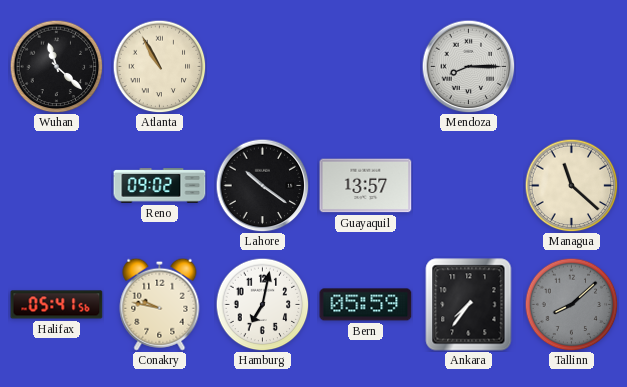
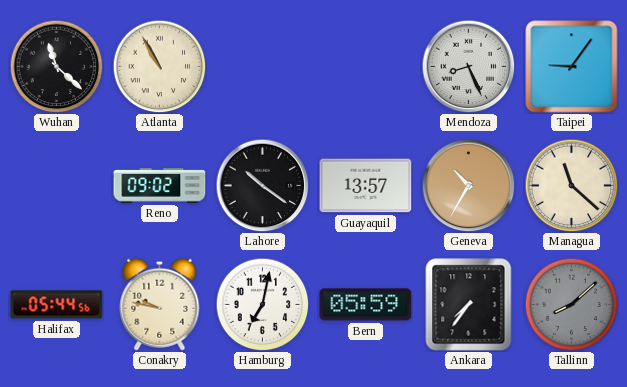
Mendoza: 8:15 -> 8:26
Taipei: none -> 9:06
Geneva: none -> 10:35
Halifax: 05:41 -> 05:44
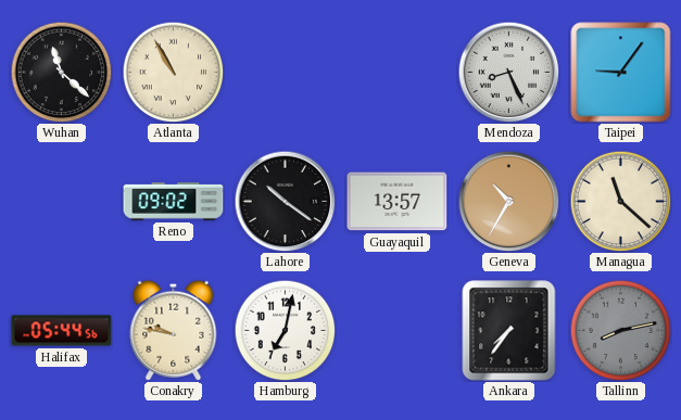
Bern: 05:59 -> none
Tallinn: 8:08 -> 8:13
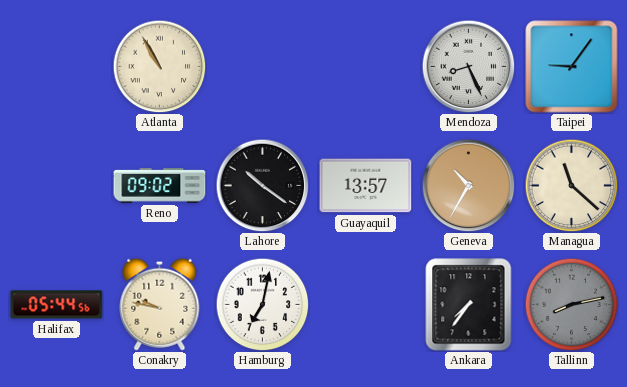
Wuhan: 11:22 -> none
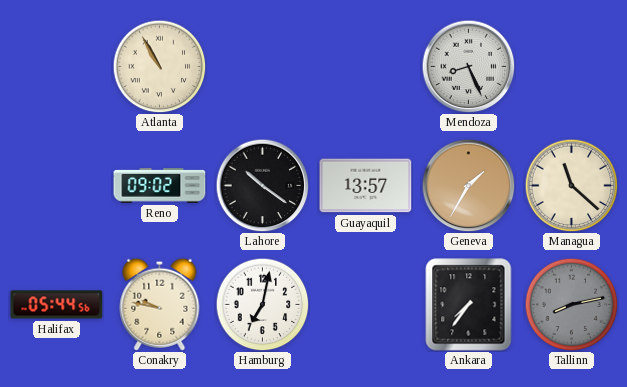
Taipei: 9:06 -> none
Geneva: 10:35 -> 1:35
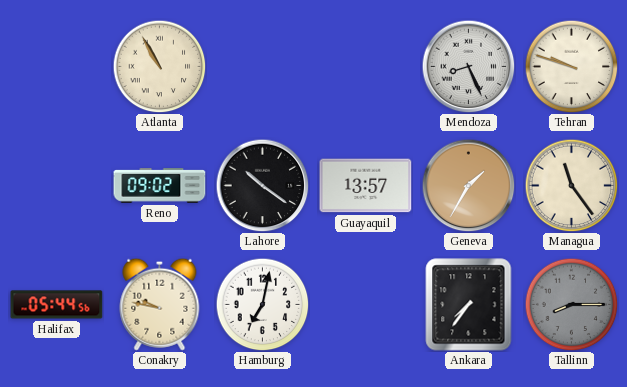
Tehran: none -> 9:48
Managua: 11:22 -> 11:24
Tallinn: 8:13 -> 8:15
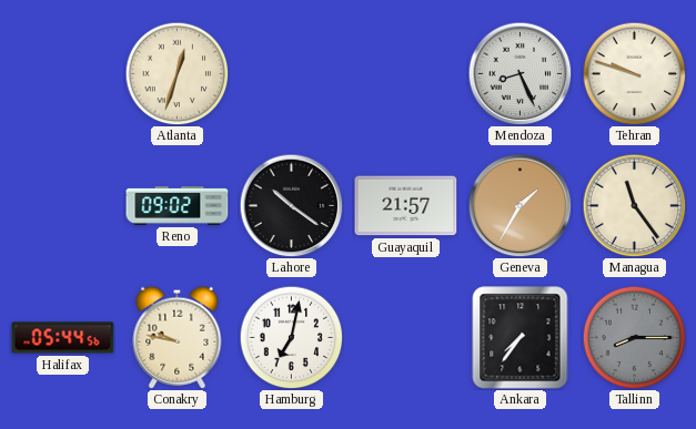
Atlanta: 10:55 -> 12:33
Guayaquil: 13:57 -> 21:57
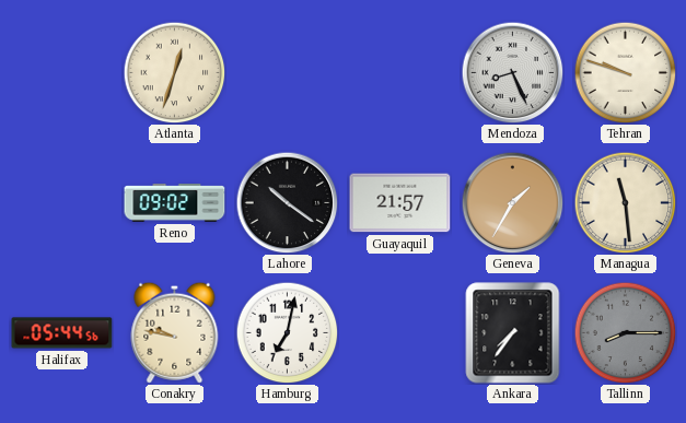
Managua: 11:24 -> 11:29
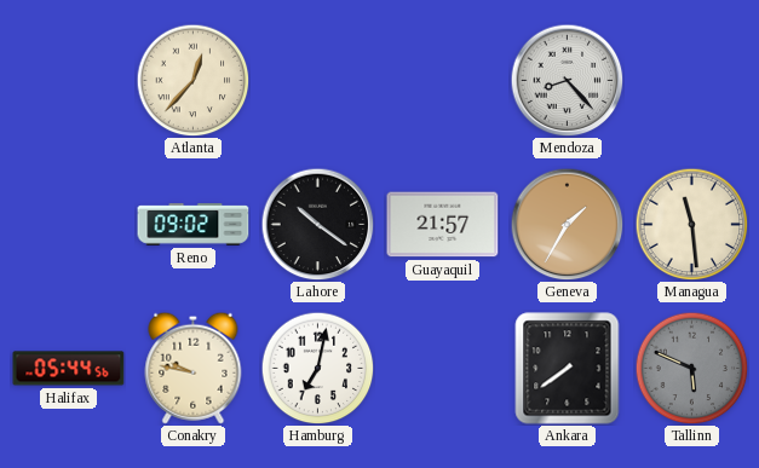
Atlanta: 12:33 -> 12:37
Mendoza: 8:26 -> 8:23
Tehran: 9:48 -> none
Ankara: 7:36 -> 7:39
Tallinn: 8:15 -> 5:49
